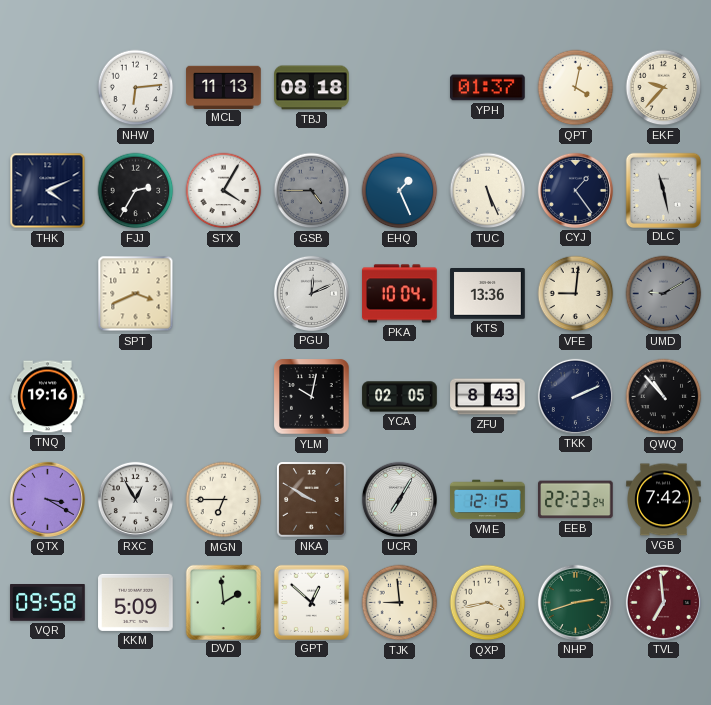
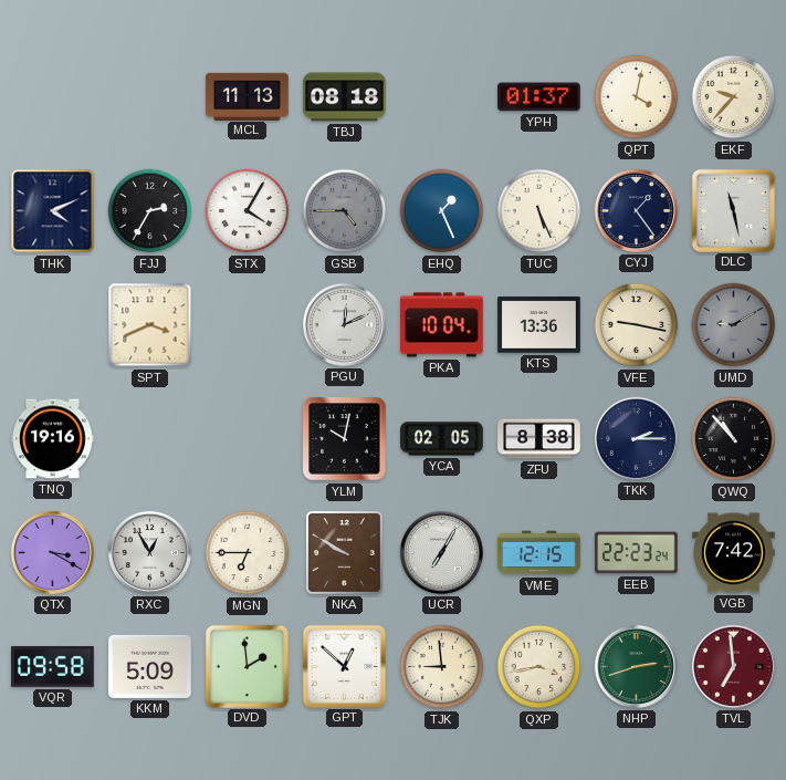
NHW: 6:14 -> none
VFE: 9:01 -> 9:17
ZFU: 8:43 -> 8:38
TKK: 2:11 -> 2:15
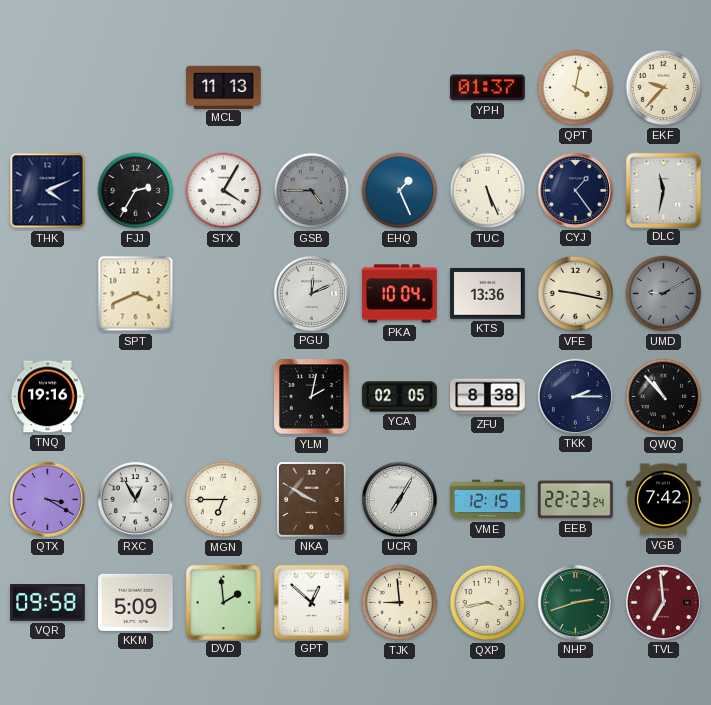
TBJ: 08:18 -> none
DLC: 11:28 -> 11:32
YLM: 10:02 -> 2:02
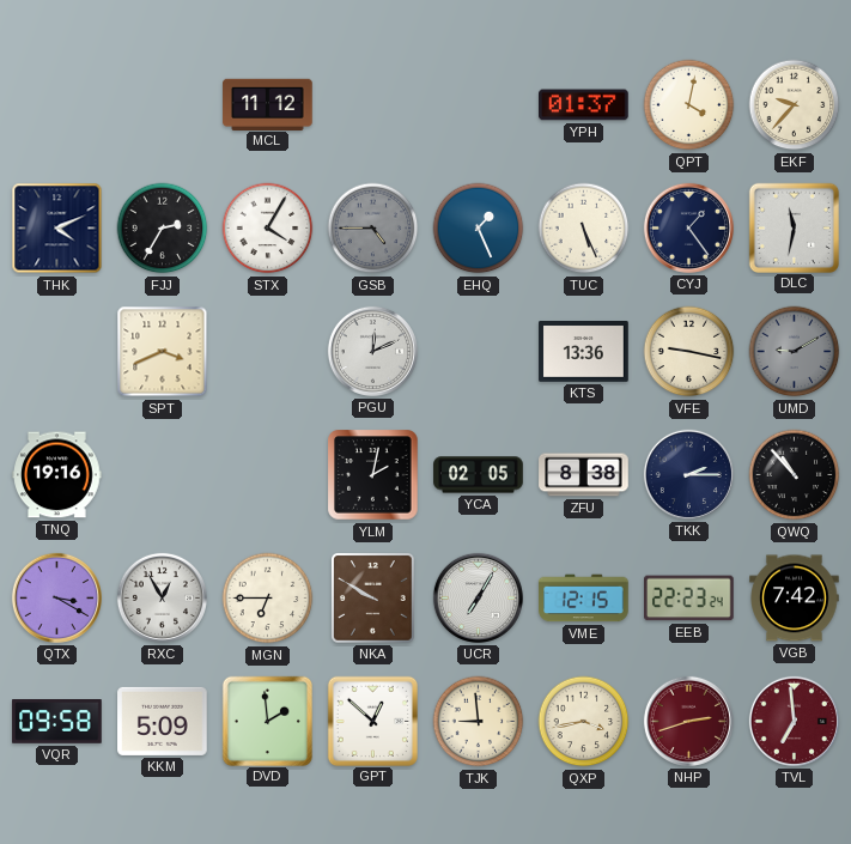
MCL: 11:13 -> 11:12
PKA: 10:04 -> none
NHP dial: green -> burgundy
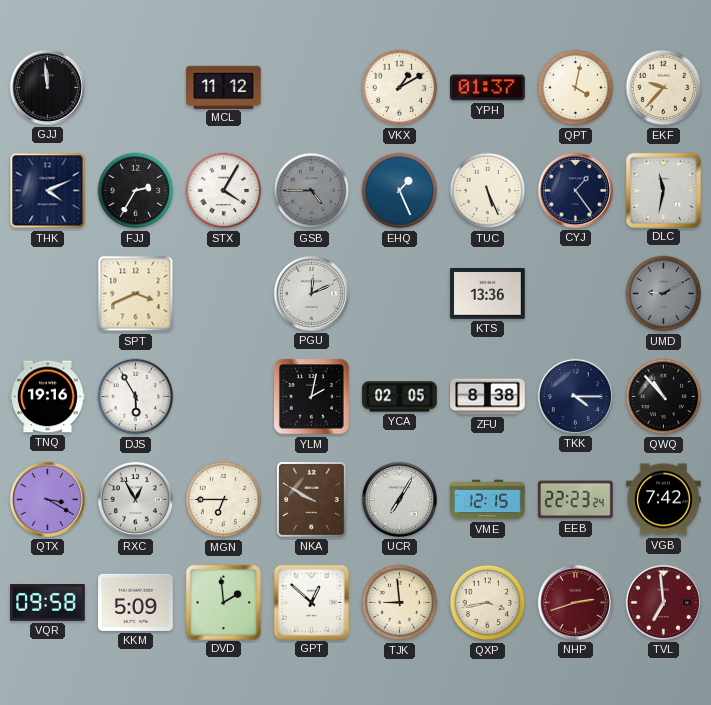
GJJ: none -> 11:59
VKX: none -> 1:10
VFE: 9:17 -> none
DJS: none -> 5:55
TKK: 2:15 -> 4:15
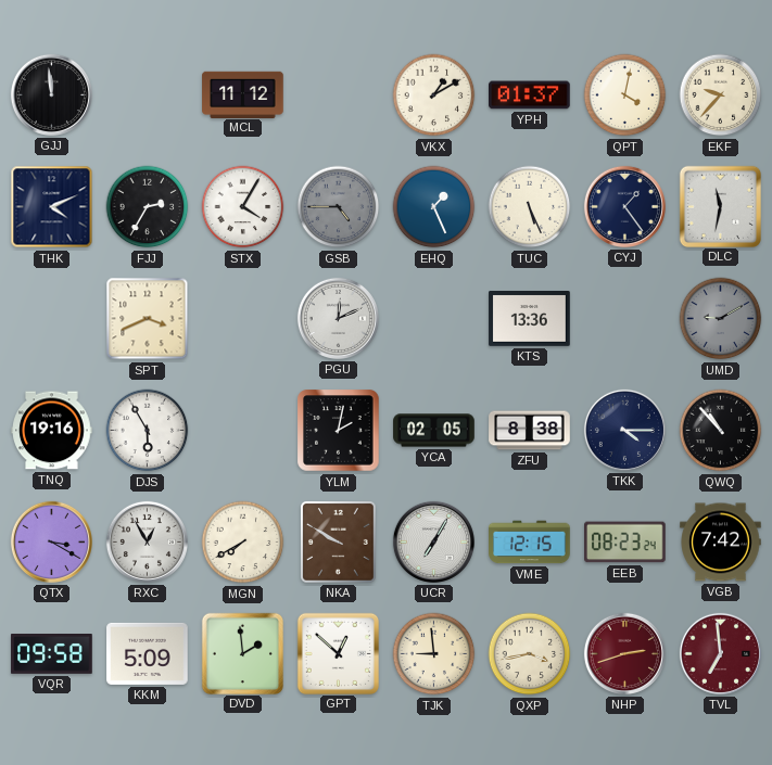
MGN: 6:45 -> 7:40
EEB: 22:23 -> 08:23
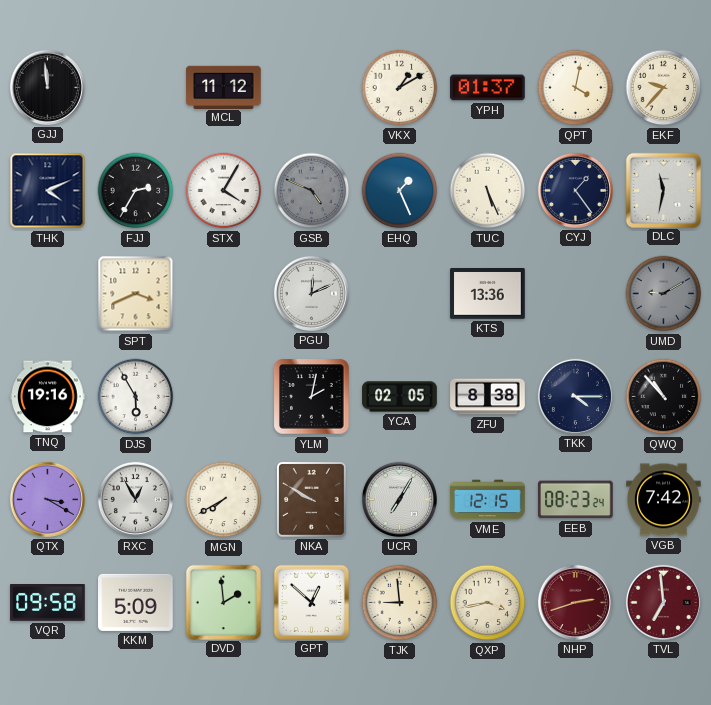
GSB: 4:45 -> 4:49
